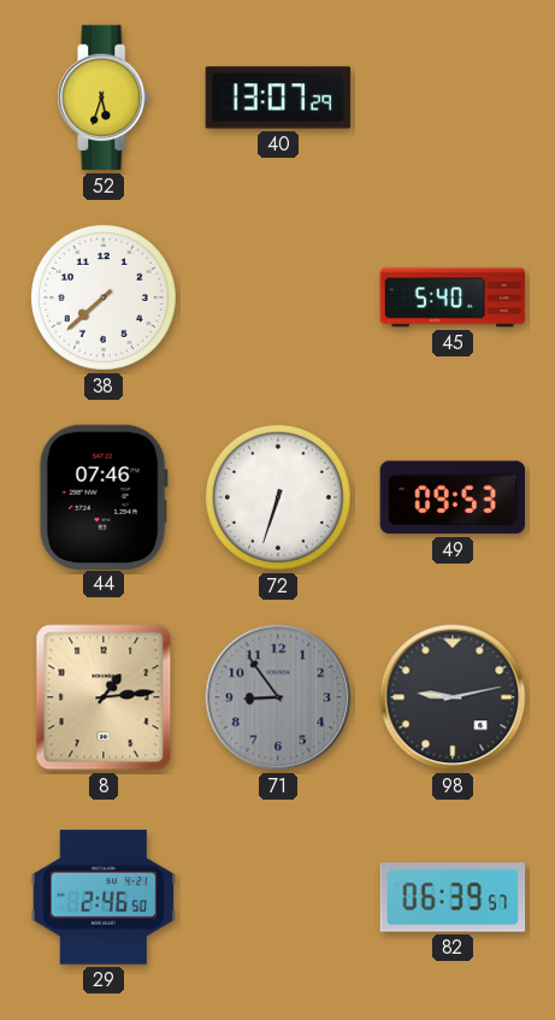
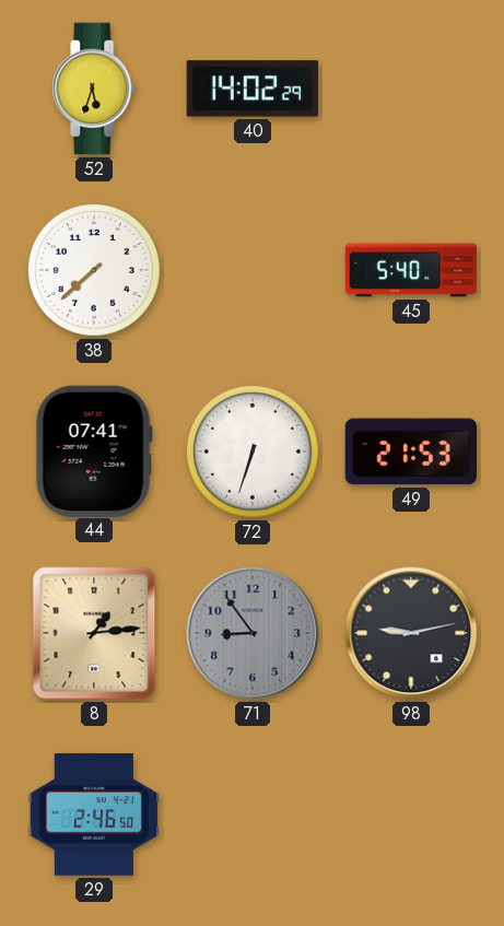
40: 13:07 -> 14:02
44: 07:46 -> 07:41
49: 09:53 -> 21:53
82: 06:39 -> none
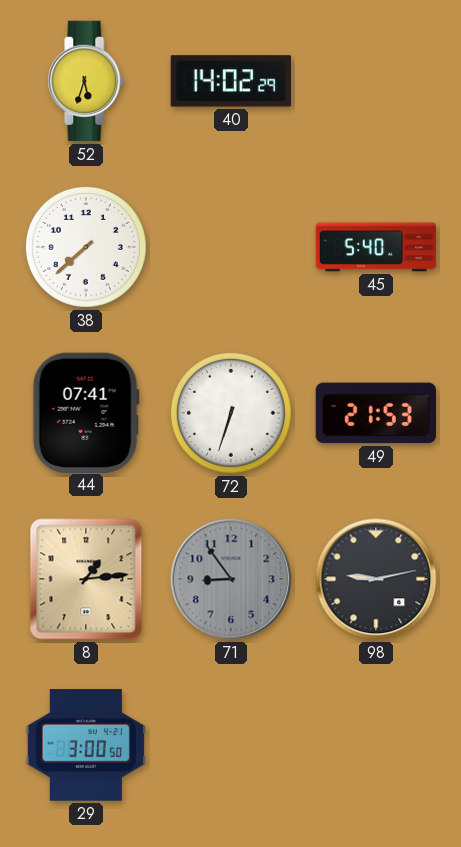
29: 2:46 -> 3:00
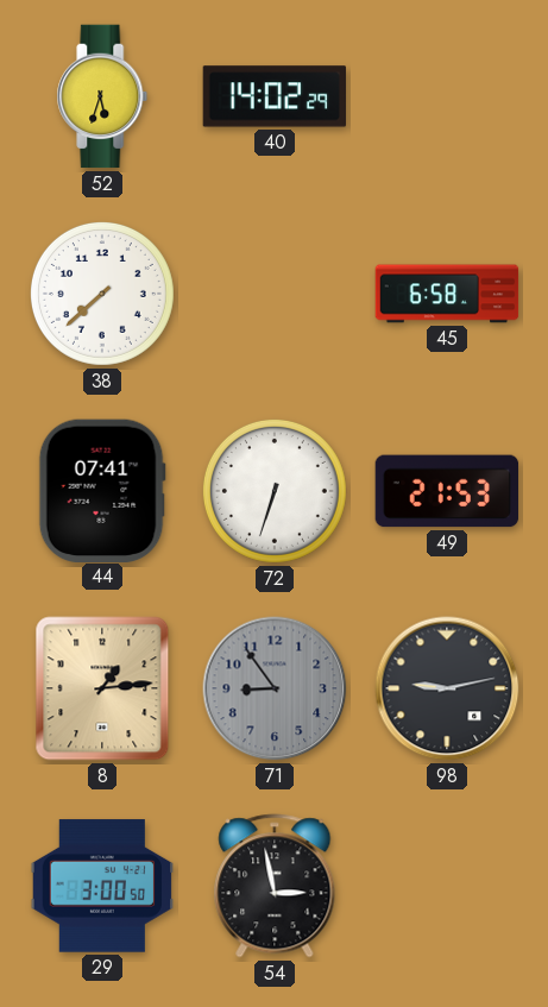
45: 5:40 -> 6:58
54: none -> 2:58
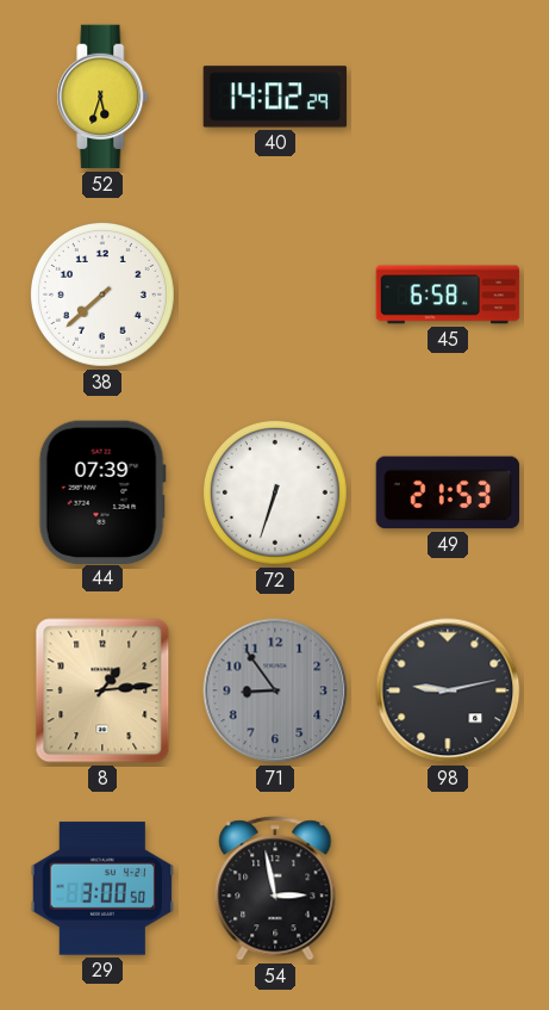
44: 07:41 -> 07:39
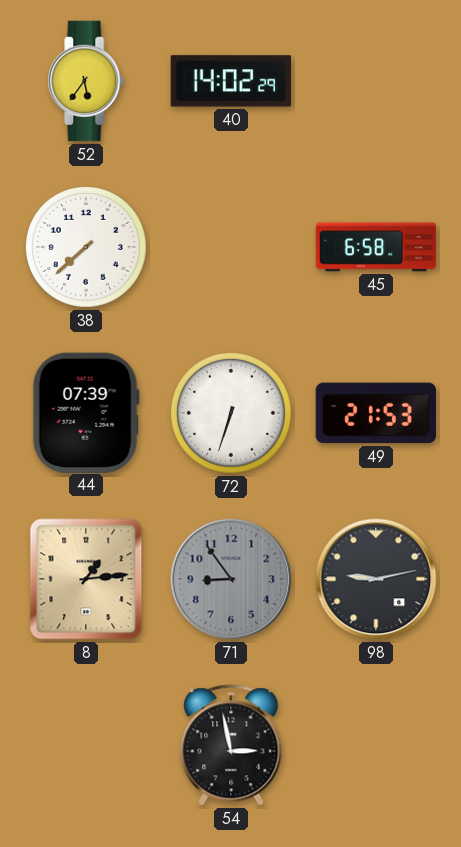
52: 5:33 -> 5:36
29: 3:00 -> none
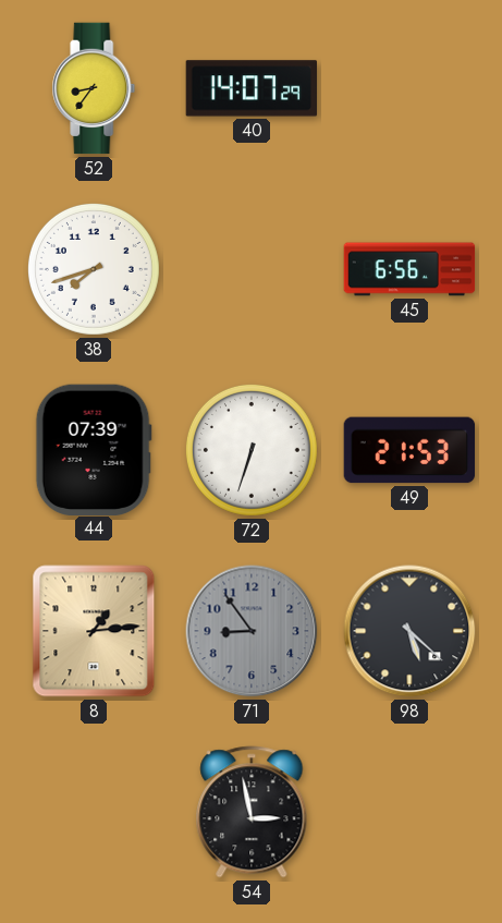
52: 5:36 -> 8:36
40: 14:02 -> 14:07
38: 7:38 -> 7:42
45: 6:58 -> 6:56
98: 9:13 -> 5:22
